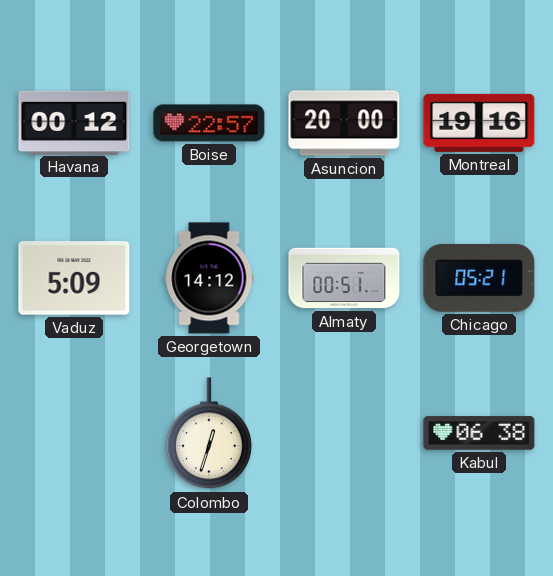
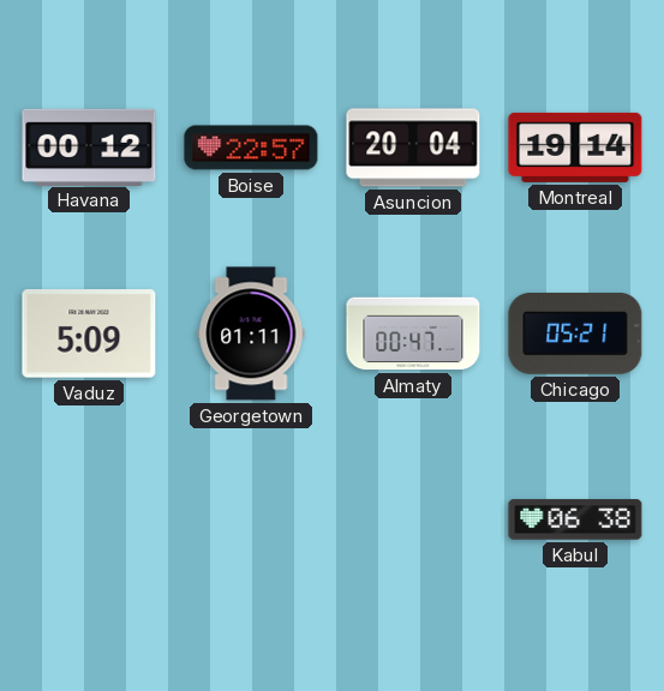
Asuncion: 20:00 -> 20:04
Montreal: 19:16 -> 19:14
Georgetown: 14:12 -> 01:11
Almaty: 00:51 -> 00:47
Colombo: 12:33 -> none
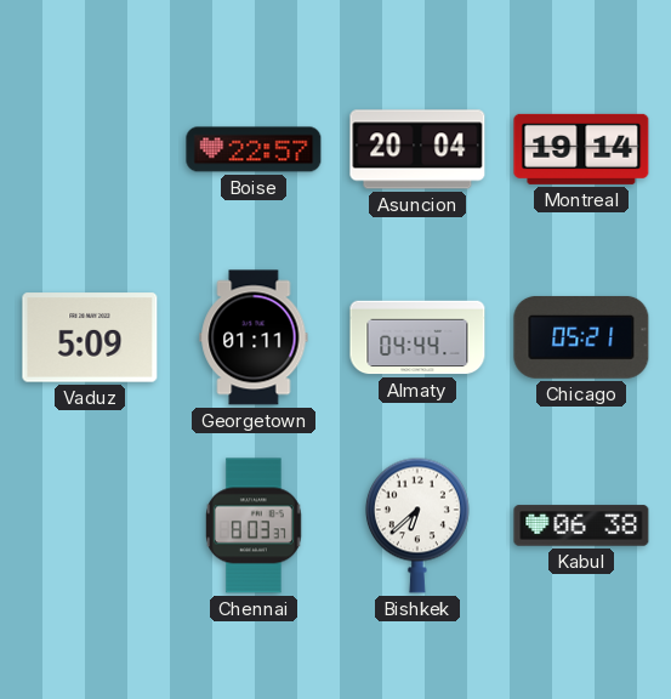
Havana: 00:12 -> none
Almaty: 00:47 -> 04:44
Chennai: none -> 8:03
Bishkek: none -> 6:38
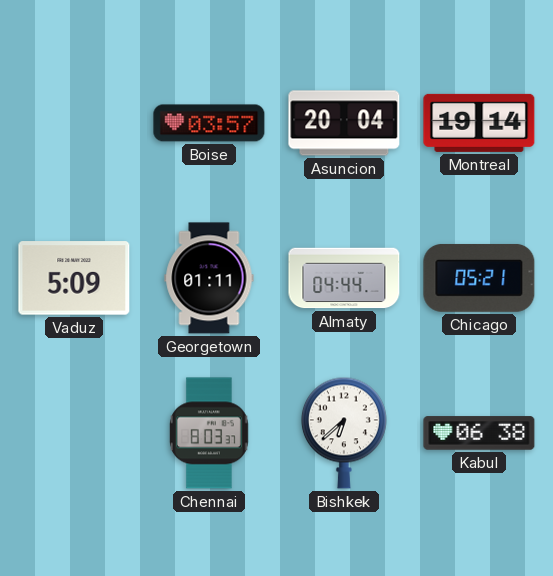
Boise: 22:57 -> 03:57
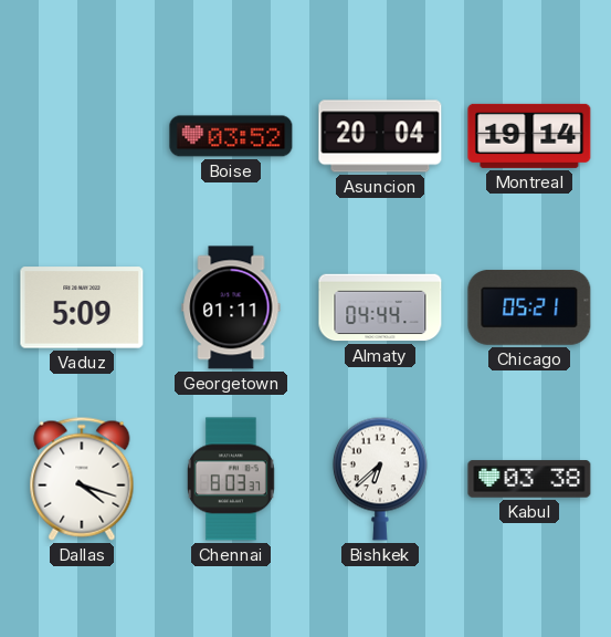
Boise: 03:57 -> 03:52
Dallas: none -> 4:18
Kabul: 06:38 -> 03:38
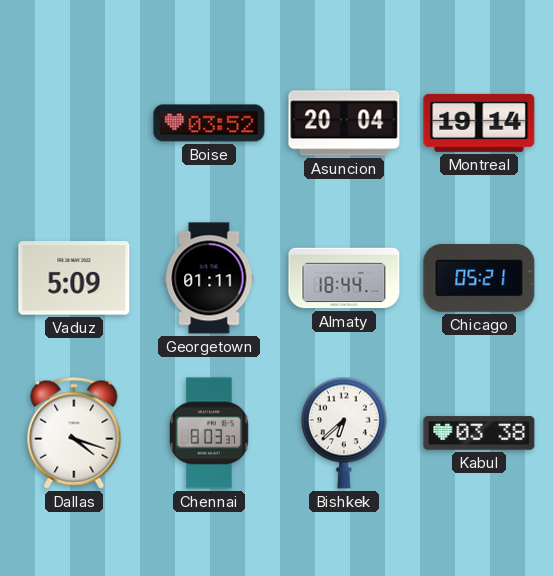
Almaty: 04:44 -> 18:44
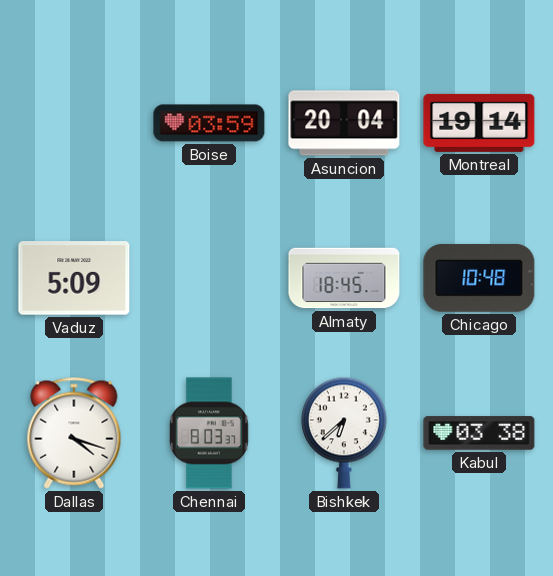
Boise: 03:52 -> 03:59
Georgetown: 01:11 -> none
Almaty: 18:44 -> 18:45
Chicago: 05:21 -> 10:48
